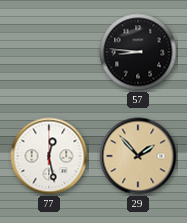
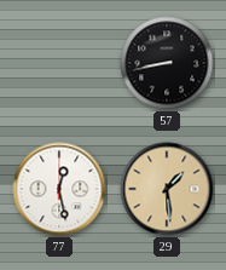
57: 8:46 -> 8:43
29: 1:53 -> 1:29
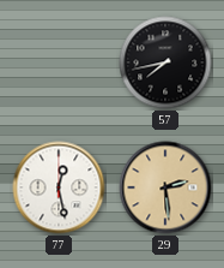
57: 8:43 -> 7:43
29: 1:29 -> 2:29
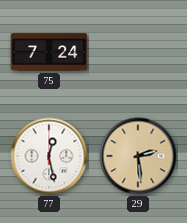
75: none -> 7:24
57: 7:43 -> none
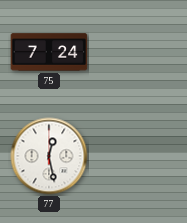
29: 2:29 -> none
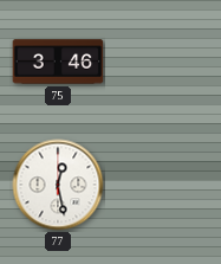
75: 7:24 -> 3:46
